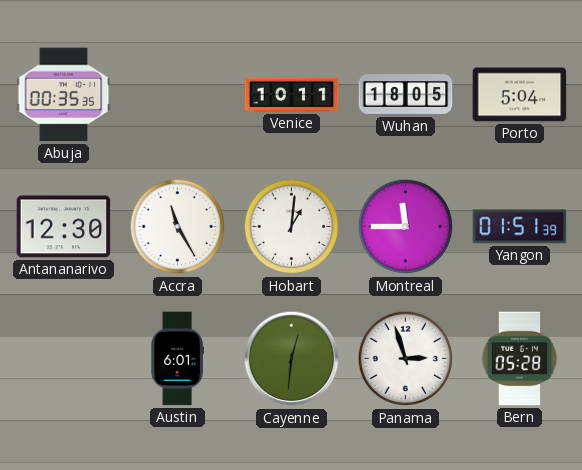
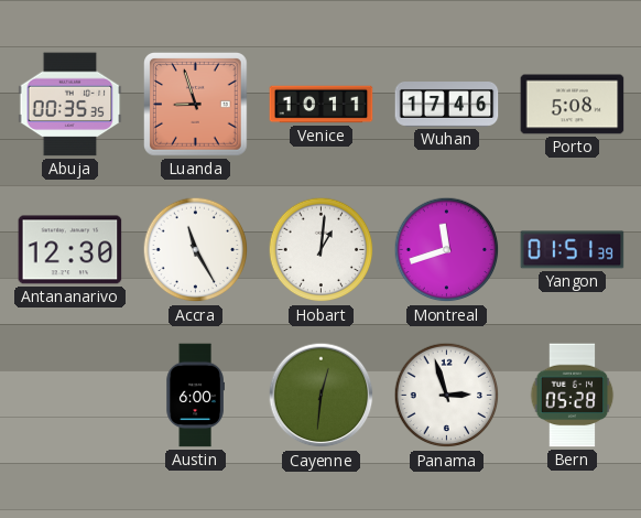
Luanda: none -> 8:57
Wuhan: 18:05 -> 17:46
Porto: 5:04 -> 5:08
Montreal: 11:45 -> 11:42
Austin: 6:01 -> 6:00
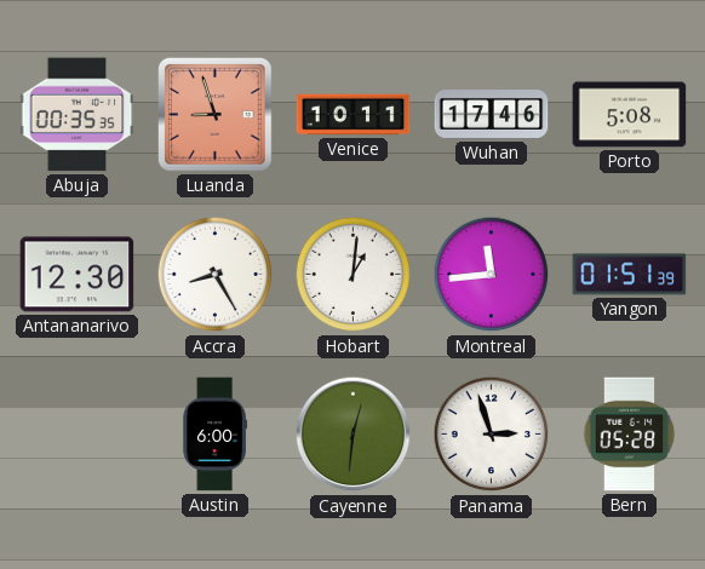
Accra: 11:25 -> 8:25
Montreal: 11:42 -> 11:44
